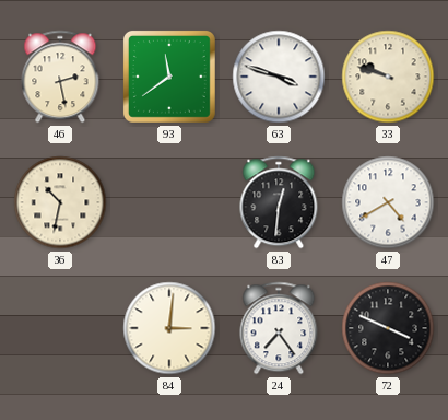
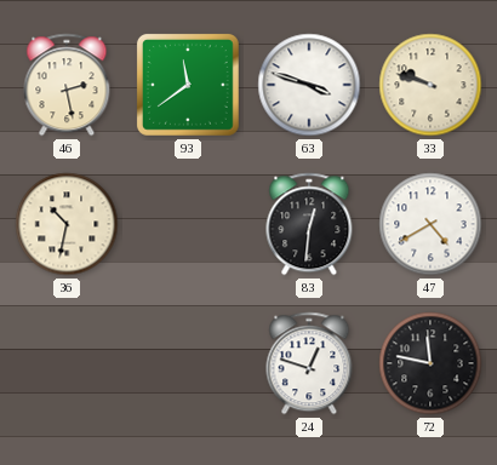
84: 3:01 -> none
24: 7:24 -> 12:48
72: 3:49 -> 11:47
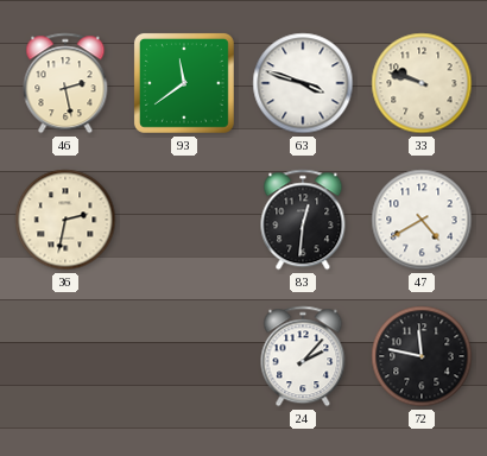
36: 10:32 -> 2:32
24: 12:48 -> 2:07
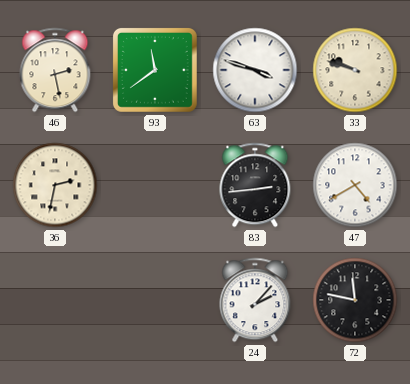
83: 12:31 -> 2:44
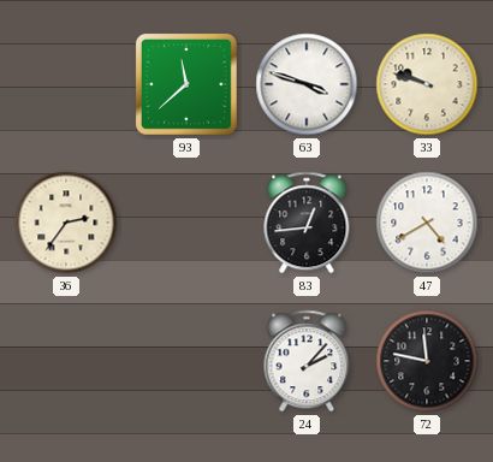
46: 2:28 -> none
93: 11:39 -> 11:38
36: 2:32 -> 2:36
83: 2:44 -> 12:44
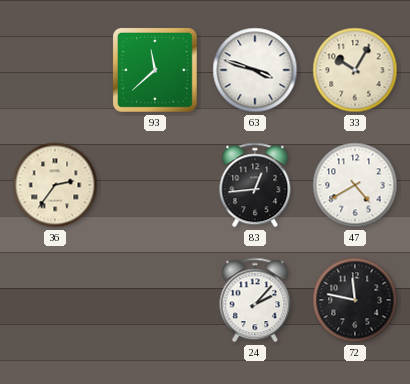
33: 9:48 -> 10:05
